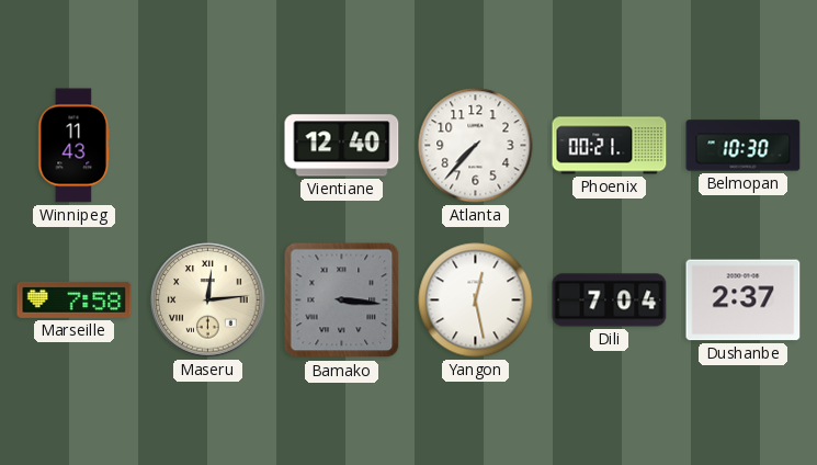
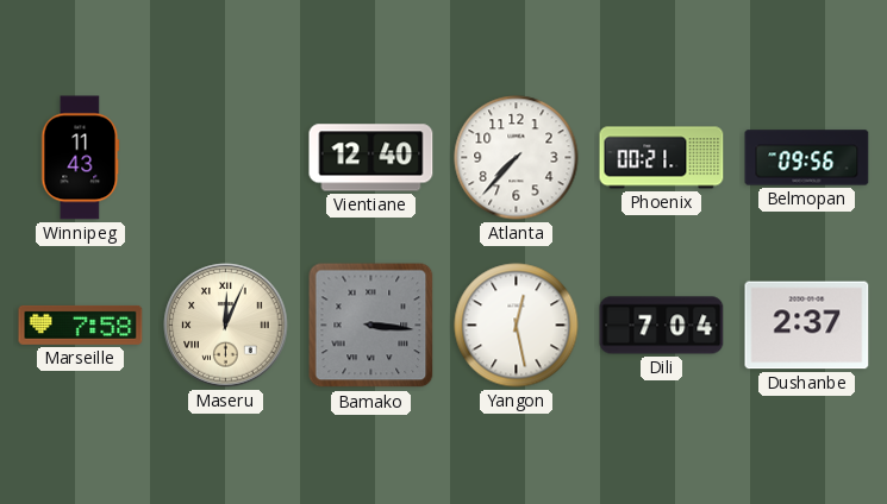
Belmopan: 10:30 -> 09:56
Maseru: 12:14 -> 12:04
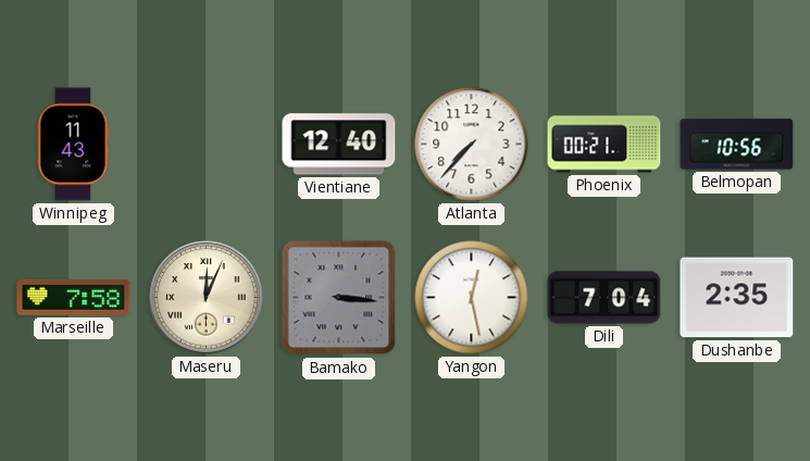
Belmopan: 09:56 -> 10:56
Dushanbe: 2:37 -> 2:35
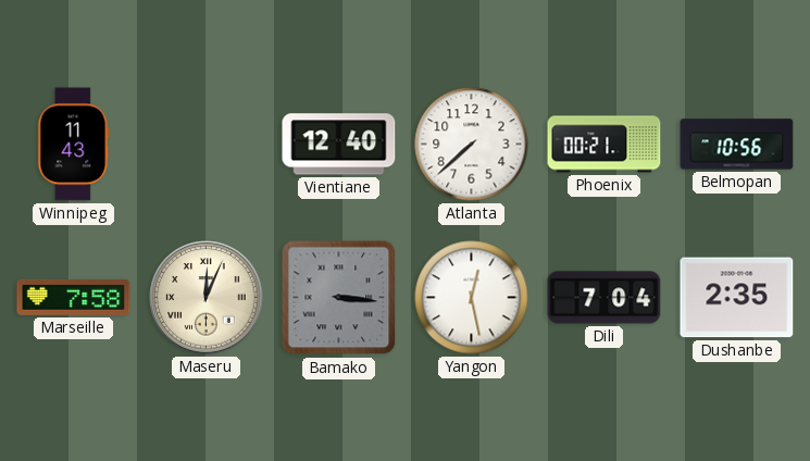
Atlanta: 7:37 -> 7:38
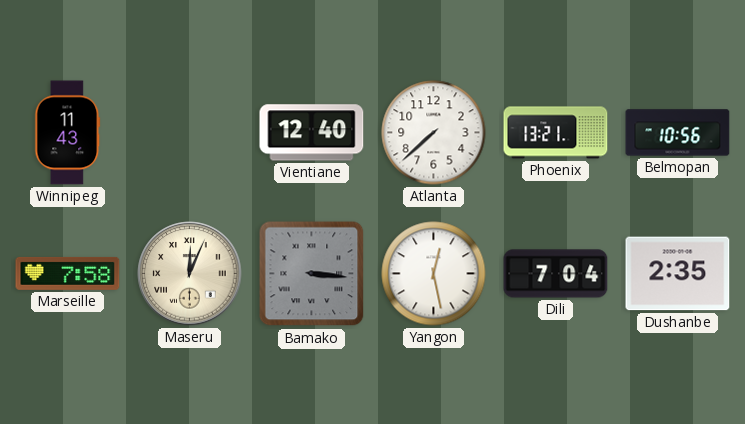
Phoenix: 00:21 -> 13:21
